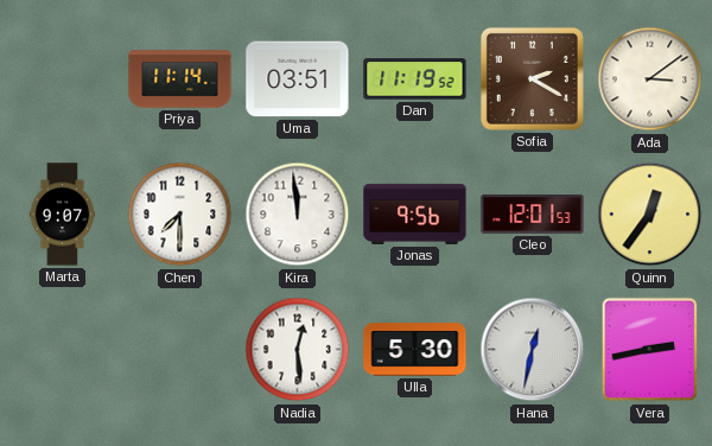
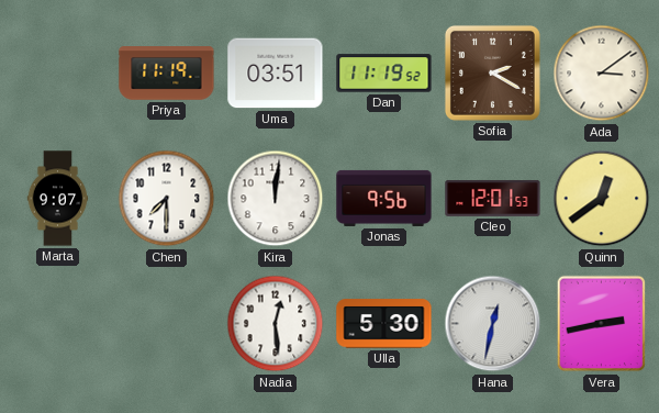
Priya: 11:14 -> 11:19
Kira: 11:59 -> 12:01
Quinn: 12:36 -> 12:39
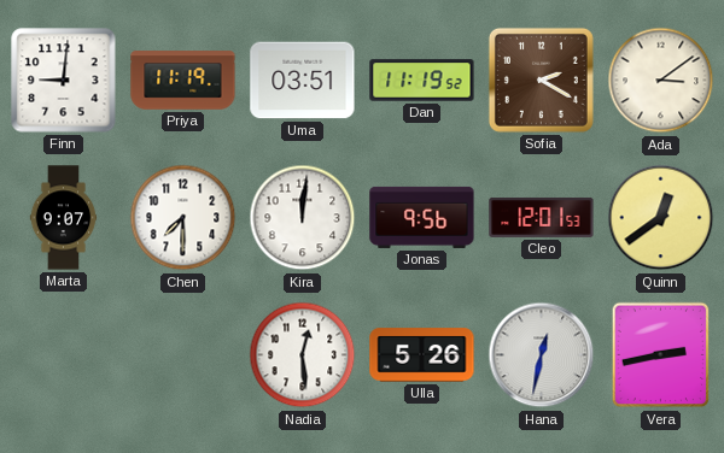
Finn: none -> 9:01
Ulla: 5:30 -> 5:26
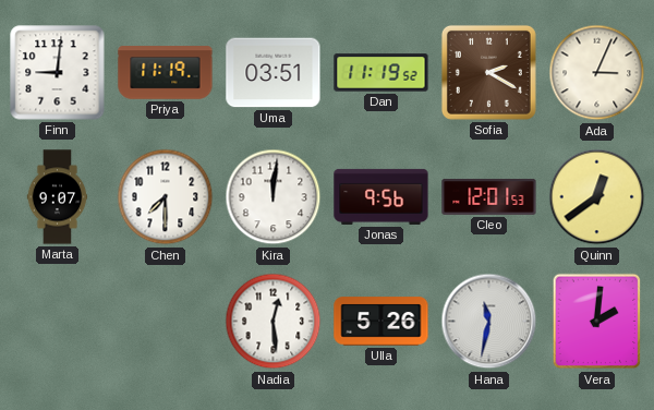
Ada: 3:09 -> 3:04
Hana: 12:32 -> 11:32
Vera: 2:43 -> 2:01
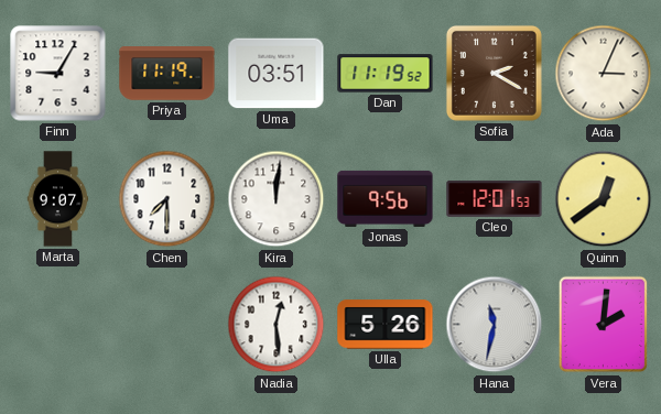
Finn: 9:01 -> 9:05
